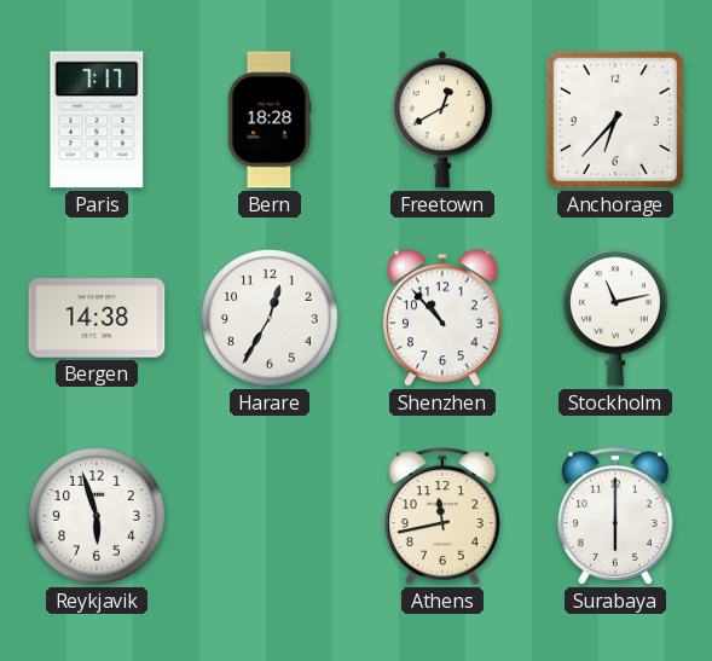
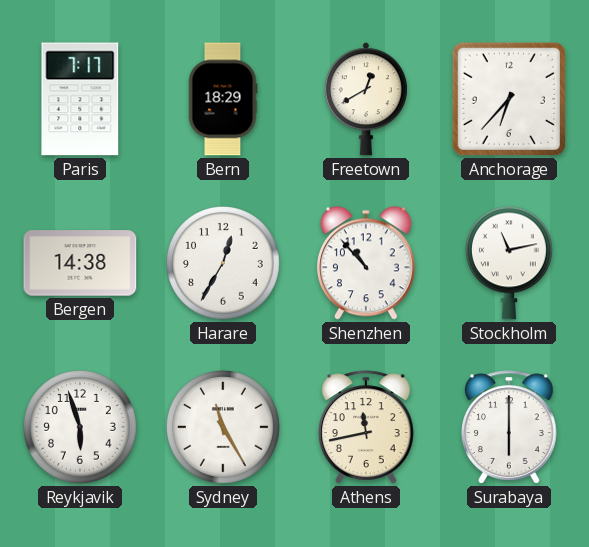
Bern: 18:28 -> 18:29
Sydney: none -> 11:25
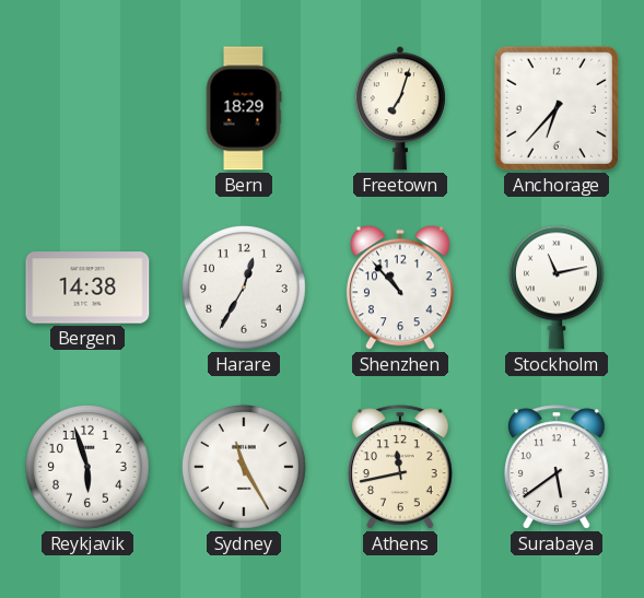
Paris: 7:17 -> none
Freetown: 12:40 -> 7:03
Surabaya: 6:00 -> 5:39
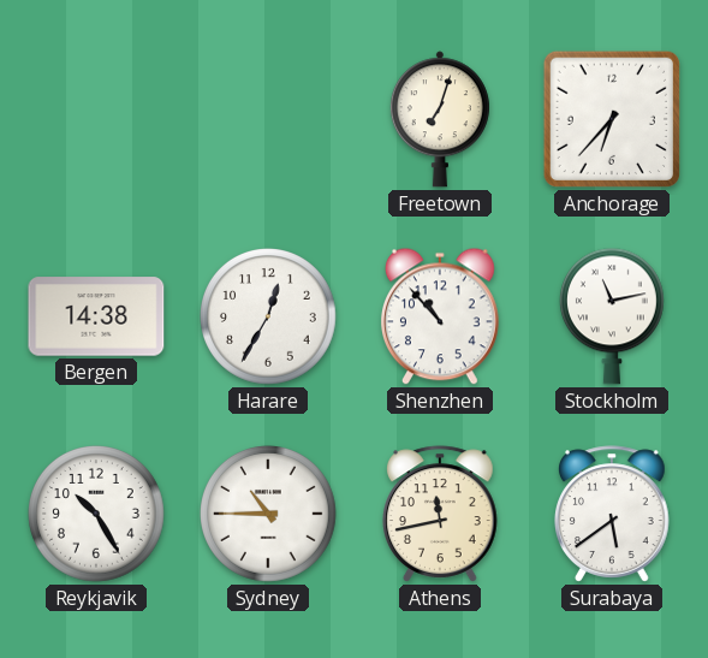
Bern: 18:29 -> none
Reykjavik: 5:57 -> 10:25
Sydney: 11:25 -> 10:45
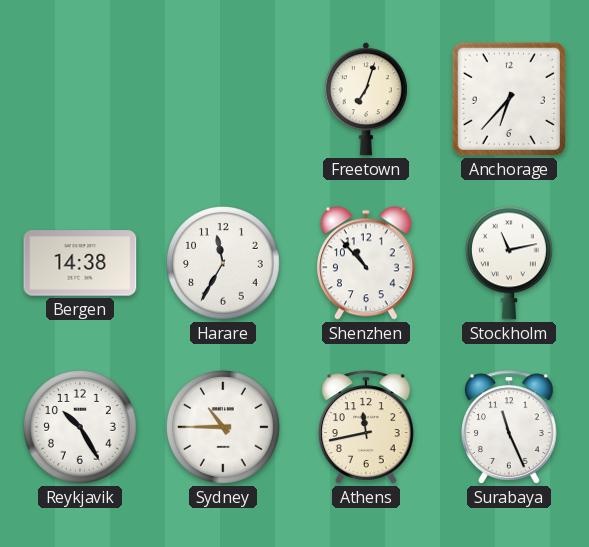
Harare: 12:35 -> 11:35
Surabaya: 5:39 -> 11:26
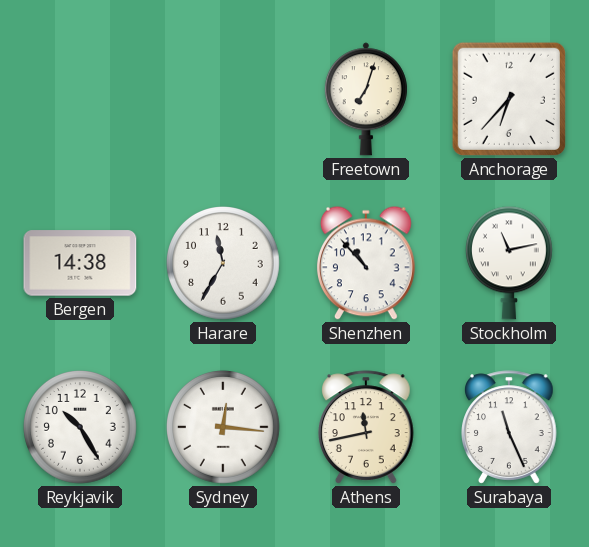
Sydney: 10:45 -> 12:16
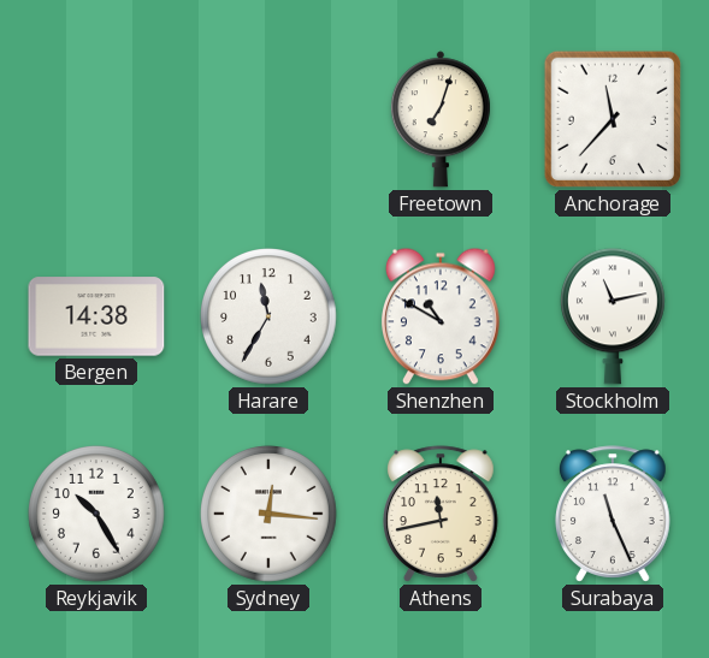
Anchorage: 6:37 -> 11:37
Shenzhen: 10:53 -> 10:50
